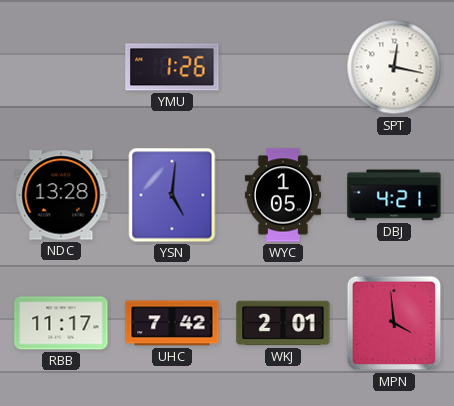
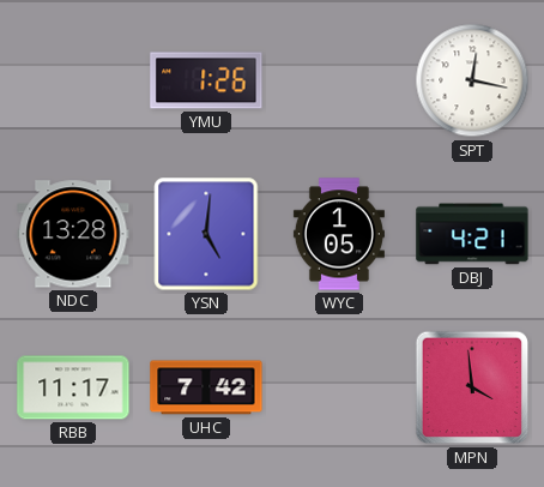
WKJ: 2:01 -> none
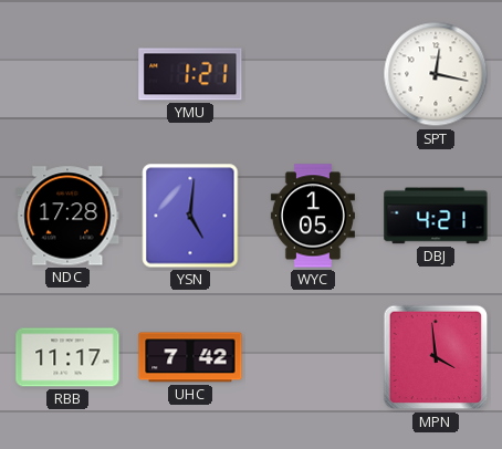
YMU: 1:26 -> 1:21
NDC: 13:28 -> 17:28
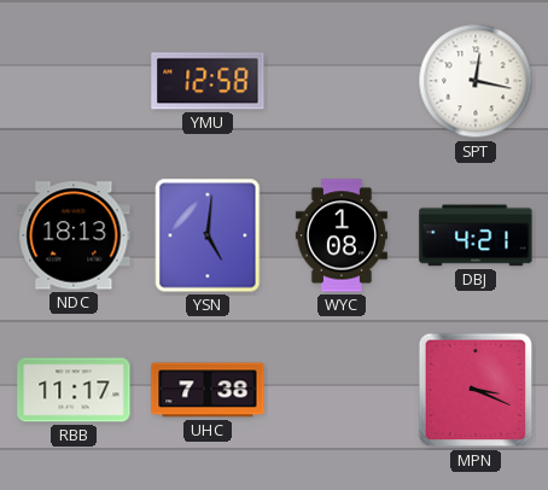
YMU: 1:21 -> 12:58
NDC: 17:28 -> 18:13
WYC: 1:05 -> 1:08
UHC: 7:42 -> 7:38
MPN: 3:59 -> 3:19
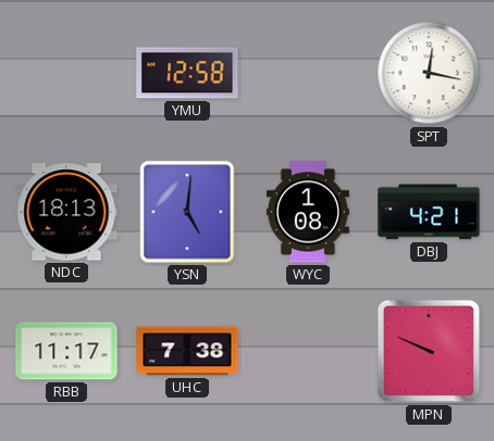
MPN: 3:19 -> 9:49
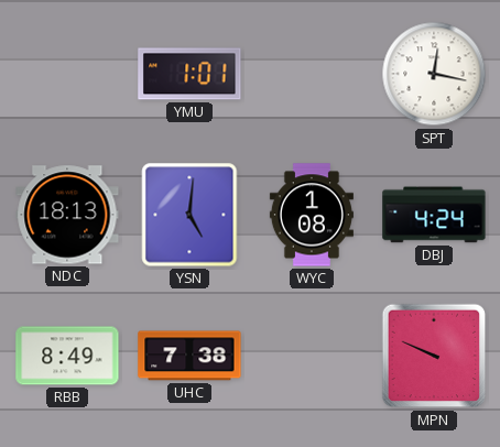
YMU: 12:58 -> 1:01
DBJ: 4:21 -> 4:24
RBB: 11:17 -> 8:49
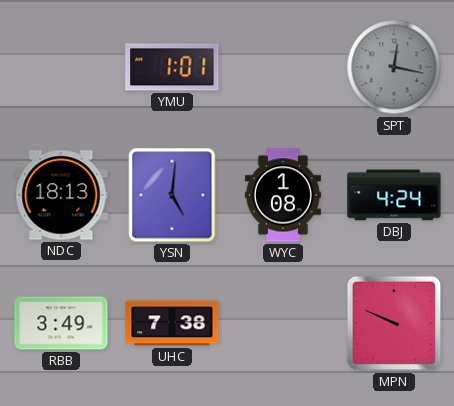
SPT dial: white -> grey
RBB: 8:49 -> 3:49
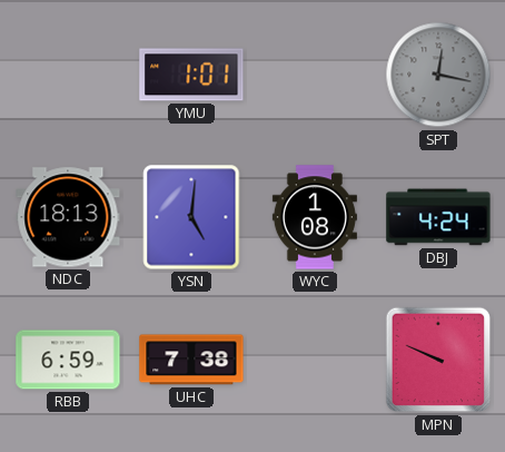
RBB: 3:49 -> 6:59
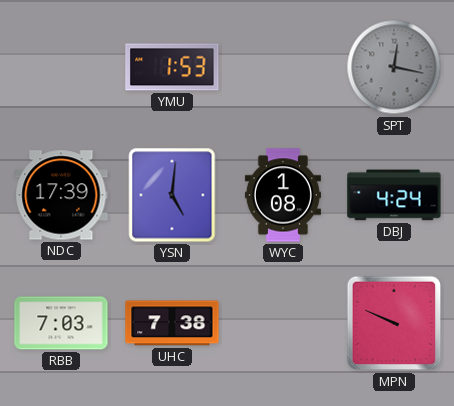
YMU: 1:01 -> 1:53
NDC: 18:13 -> 17:39
RBB: 6:59 -> 7:03
